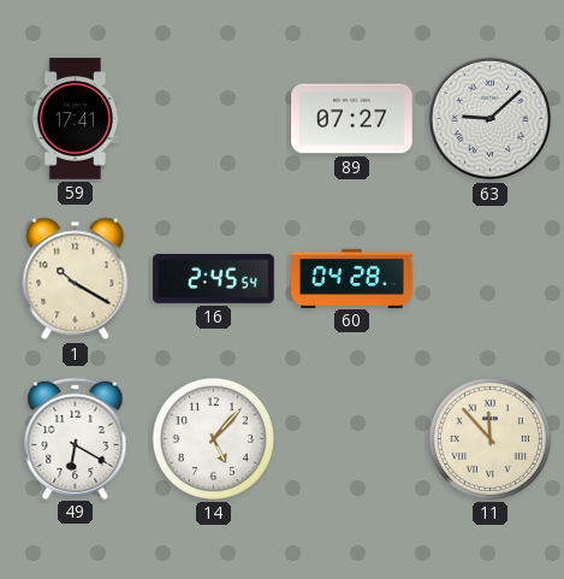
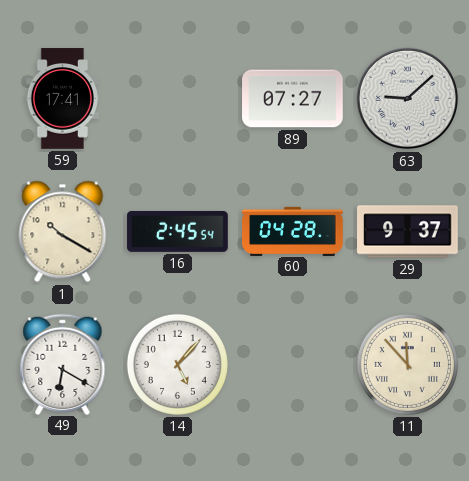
29: none -> 9:37
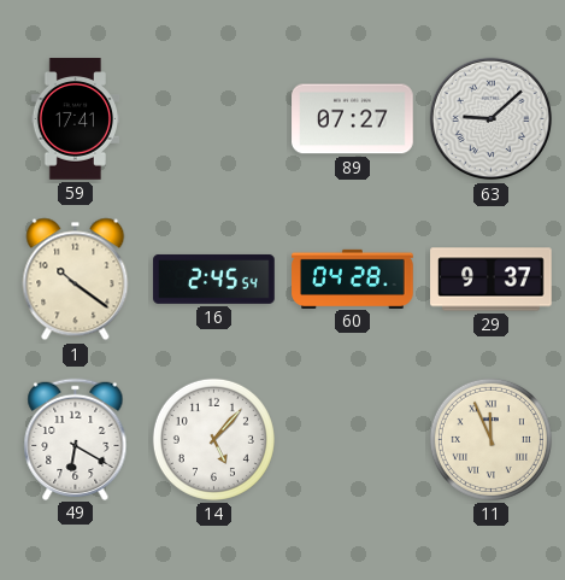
1: 10:20 -> 10:21
11: 11:53 -> 11:56
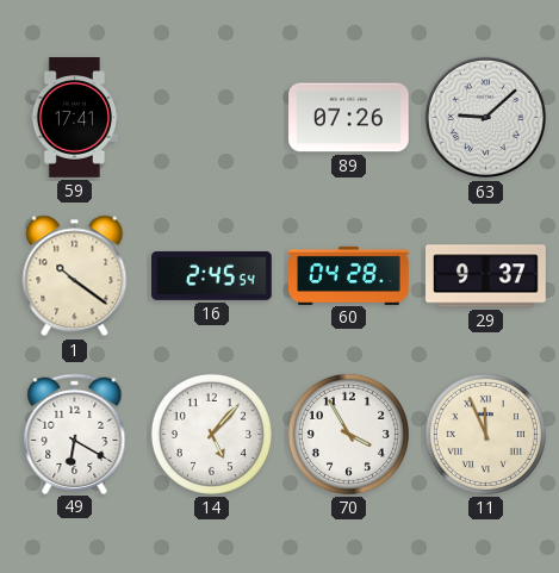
89: 07:27 -> 07:26
70: none -> 3:55
